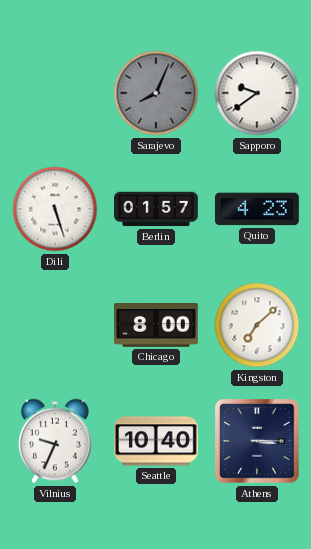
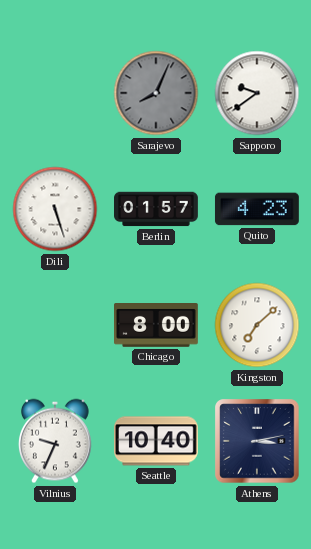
Athens: 3:15 -> 3:13
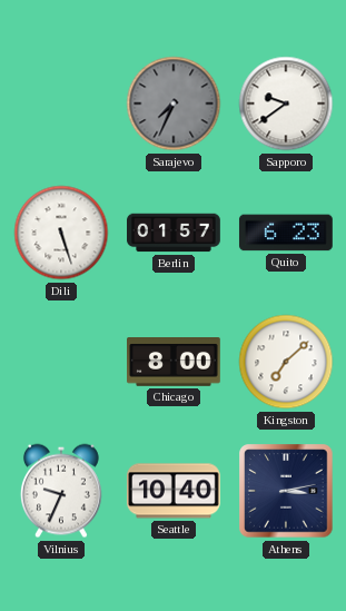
Sarajevo: 8:04 -> 7:34
Quito: 4:23 -> 6:23
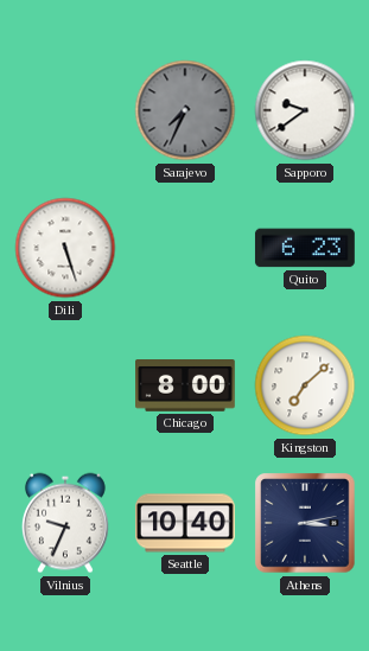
Berlin: 01:57 -> none
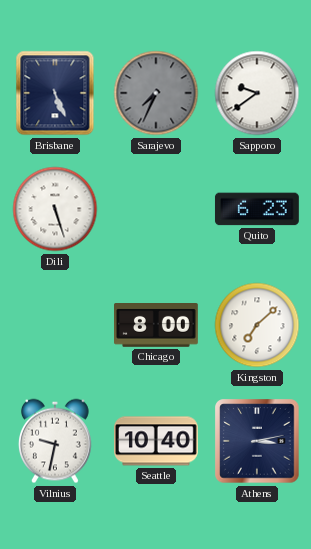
Brisbane: none -> 5:26
Vilnius: 9:34 -> 9:32
